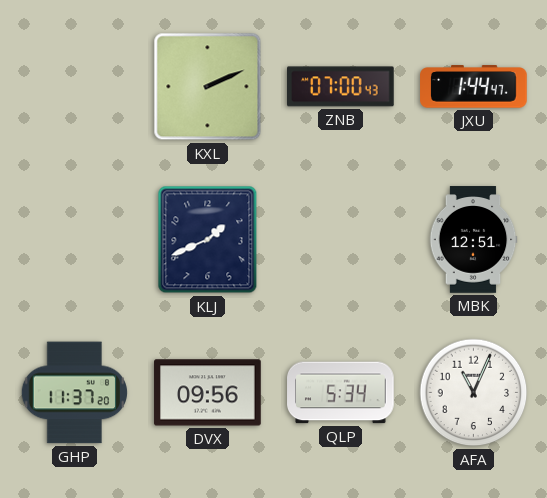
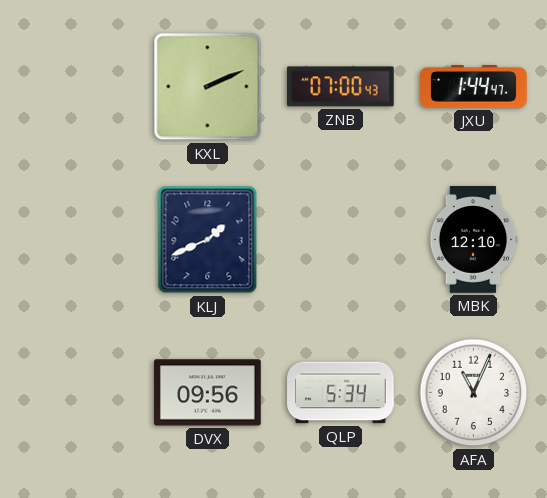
MBK: 12:51 -> 12:10
GHP: 11:37 -> none
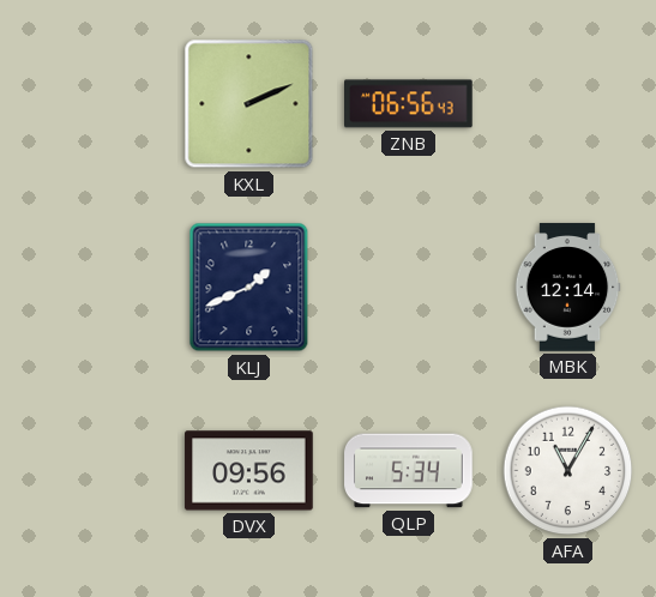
ZNB: 07:00 -> 06:56
JXU: 1:44 -> none
MBK: 12:10 -> 12:14
AFA: 11:04 -> 11:05
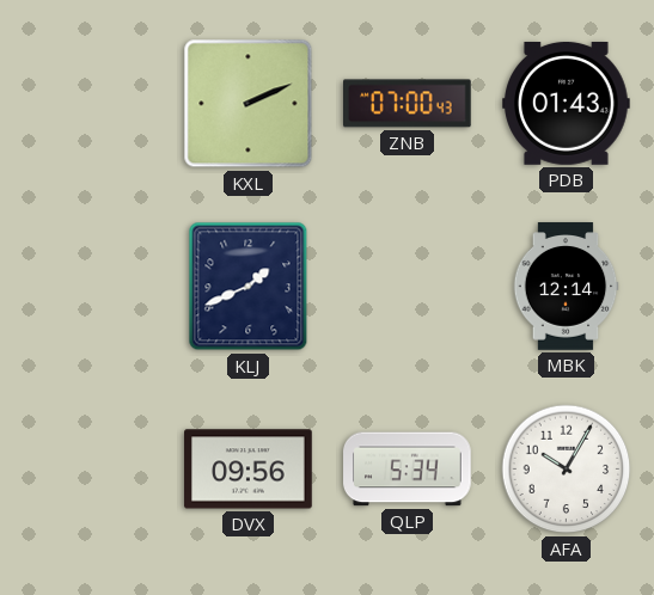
ZNB: 06:56 -> 07:00
PDB: none -> 01:43
AFA: 11:05 -> 10:05
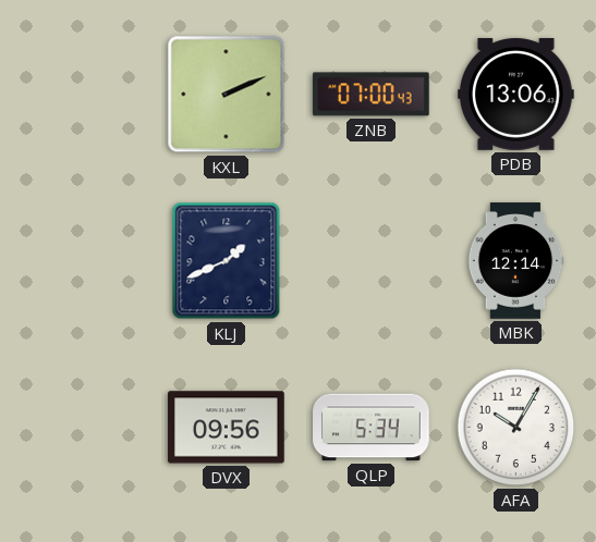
PDB: 01:43 -> 13:06
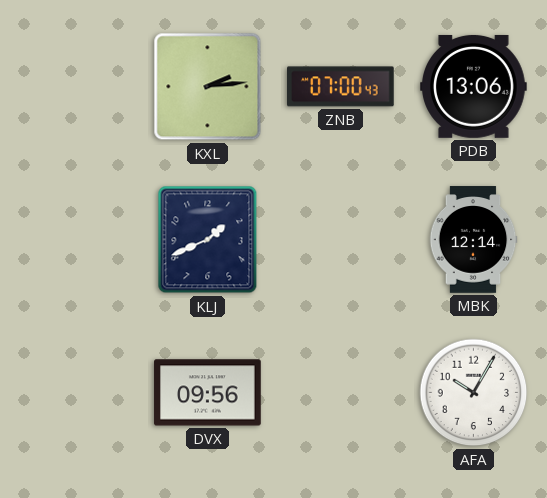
KXL: 2:11 -> 2:14
QLP: 5:34 -> none
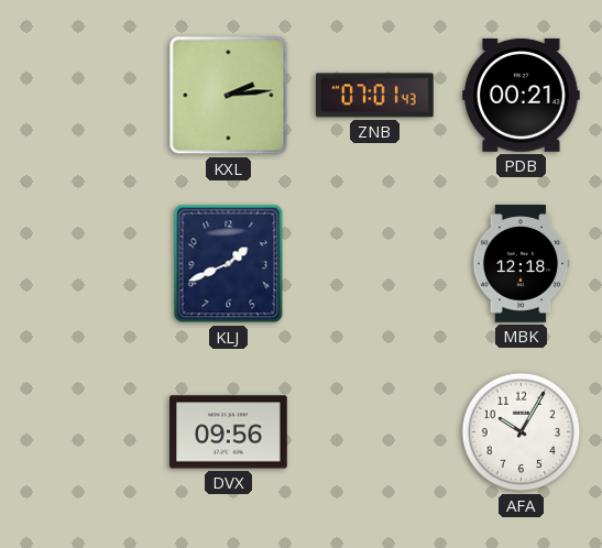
ZNB: 07:00 -> 07:01
PDB: 13:06 -> 00:21
MBK: 12:14 -> 12:18
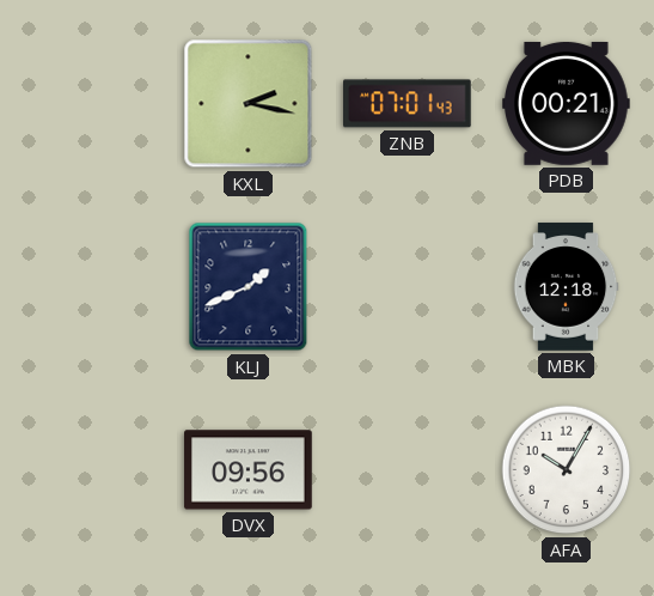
KXL: 2:14 -> 2:17
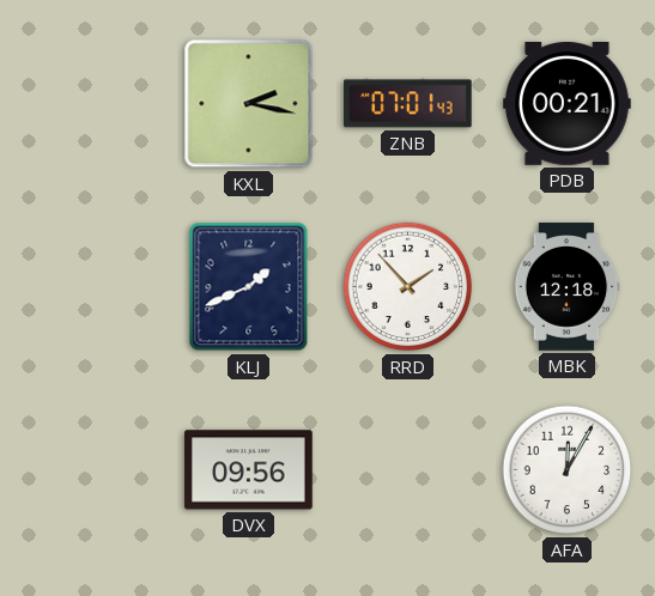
RRD: none -> 1:53
AFA: 10:05 -> 12:05
